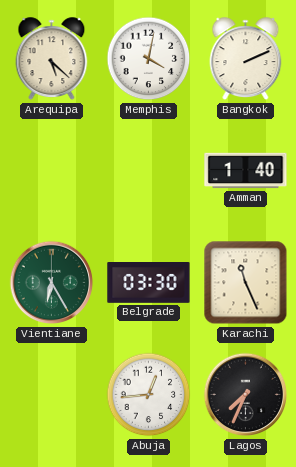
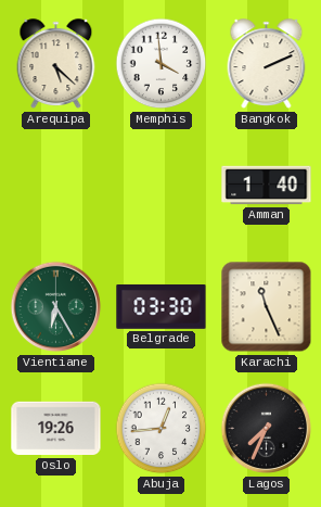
Memphis: 4:02 -> 3:59
Oslo: none -> 19:26
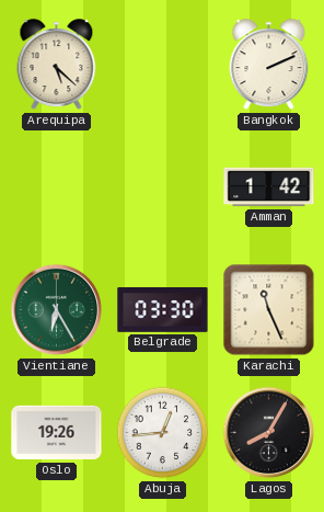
Memphis: 3:59 -> none
Amman: 1:40 -> 1:42
Lagos: 7:34 -> 8:05
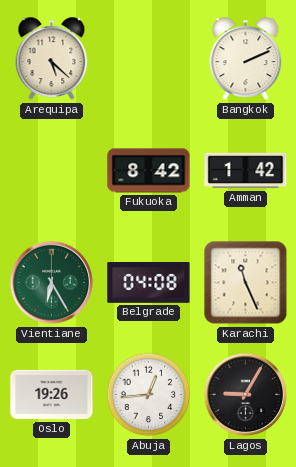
Fukuoka: none -> 8:42
Belgrade: 03:30 -> 04:08
Lagos: 8:05 -> 9:05
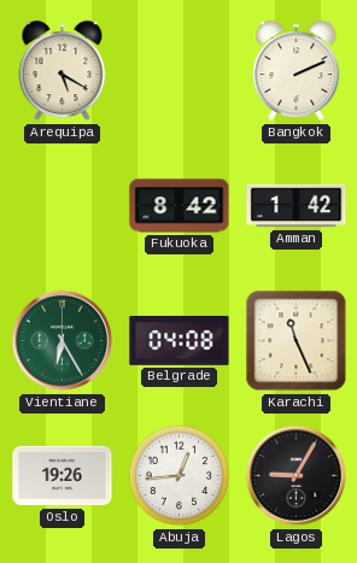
Arequipa: 5:22 -> 5:20
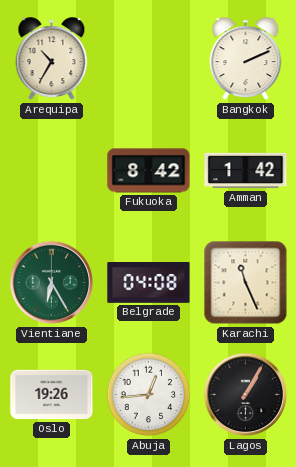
Arequipa: 5:20 -> 10:35
Lagos: 9:05 -> 1:05
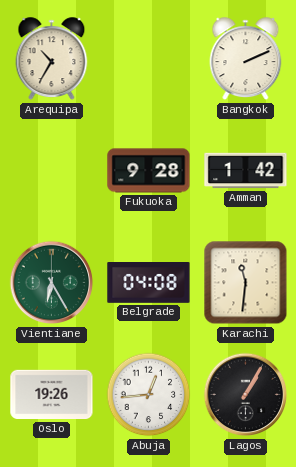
Fukuoka: 8:42 -> 9:28
Karachi: 11:26 -> 11:31
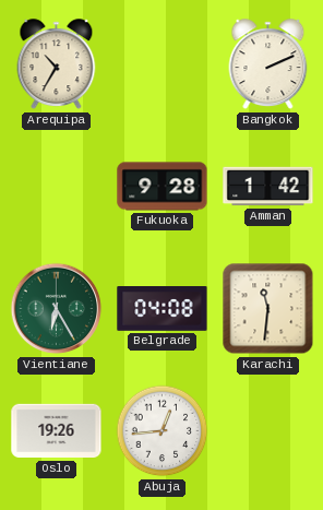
Lagos: 1:05 -> none
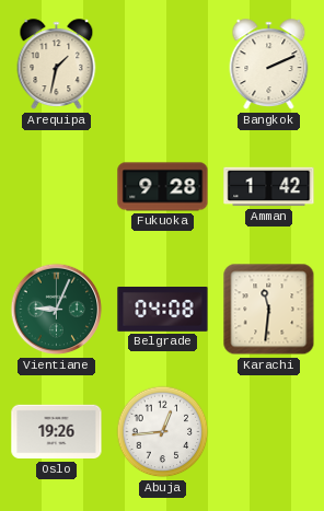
Arequipa: 10:35 -> 1:32
Vientiane: 6:25 -> 9:04
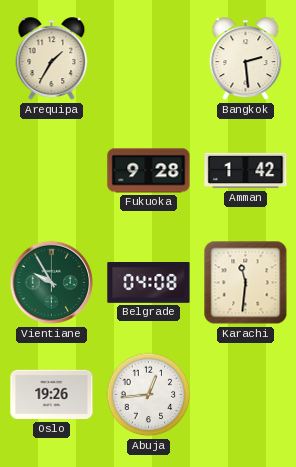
Arequipa: 1:32 -> 1:35
Bangkok: 2:11 -> 2:29
Vientiane: 9:04 -> 9:55
